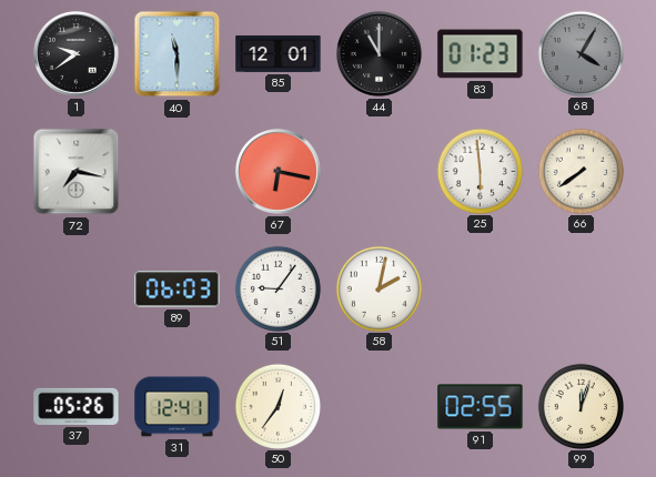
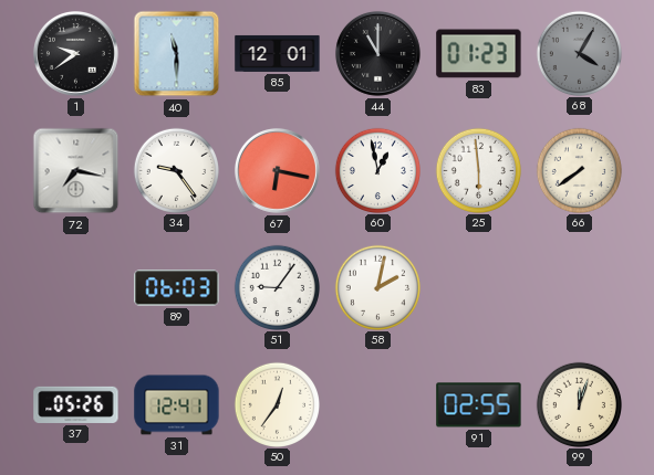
34: none -> 9:24
60: none -> 12:58
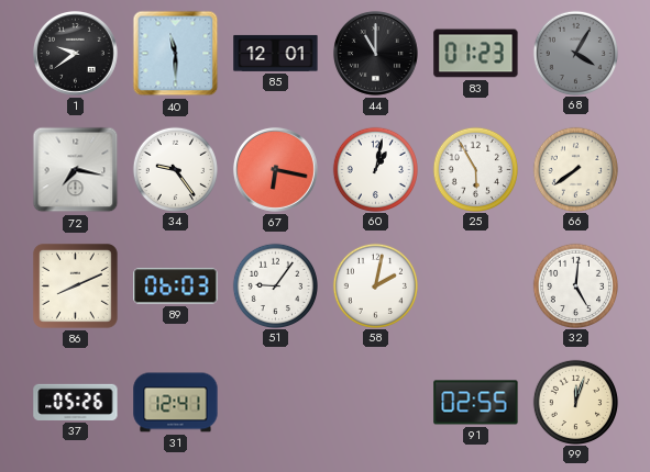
60: 12:58 -> 1:02
25: 5:59 -> 5:55
86: none -> 8:11
32: none -> 5:01
50: 12:36 -> none
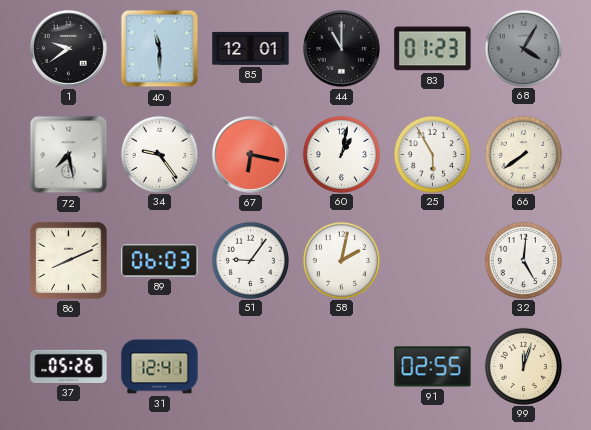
72: 7:17 -> 7:28
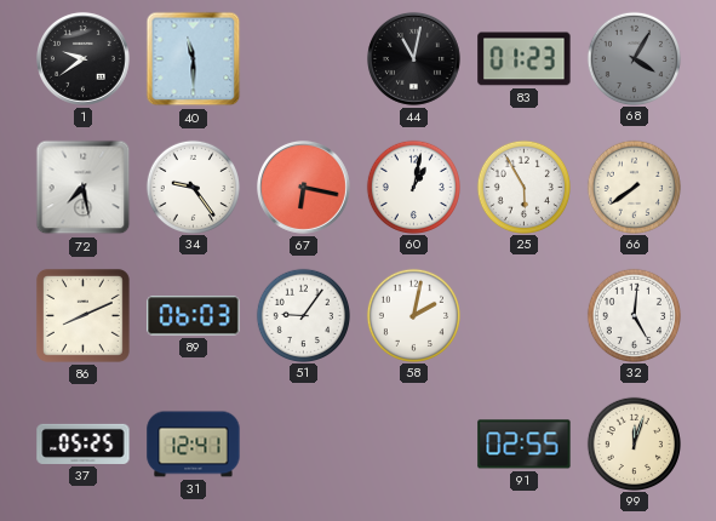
85: 12:01 -> none
44: 11:00 -> 11:02
37: 05:26 -> 05:25
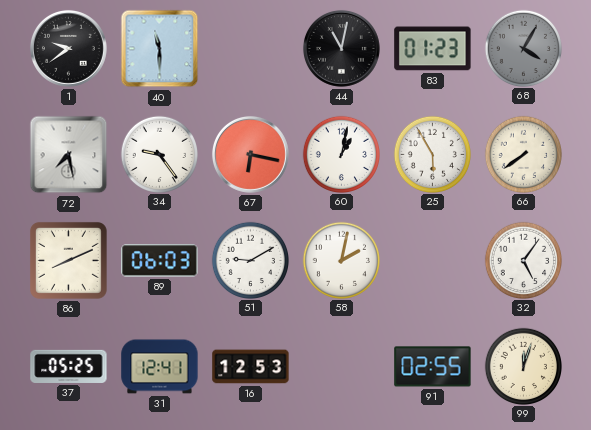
51: 9:06 -> 9:10
32: 5:01 -> 5:06
16: none -> 12:53
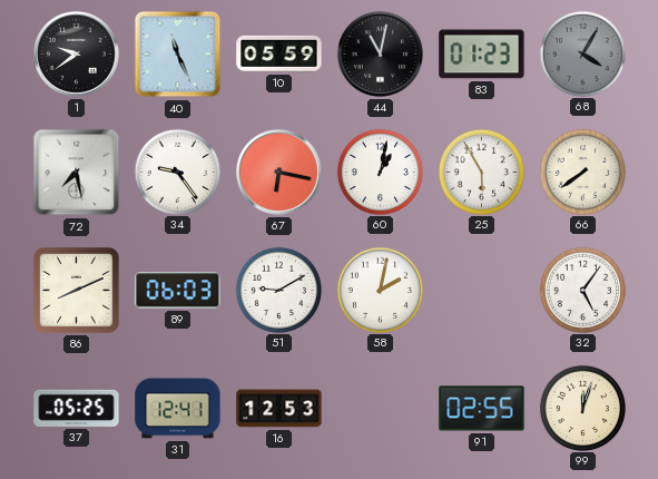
40: 11:30 -> 11:26
10: none -> 05:59
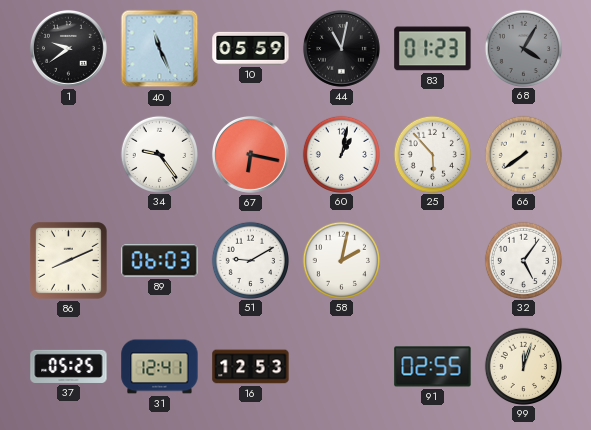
72: 7:28 -> none
25: 5:55 -> 5:53
